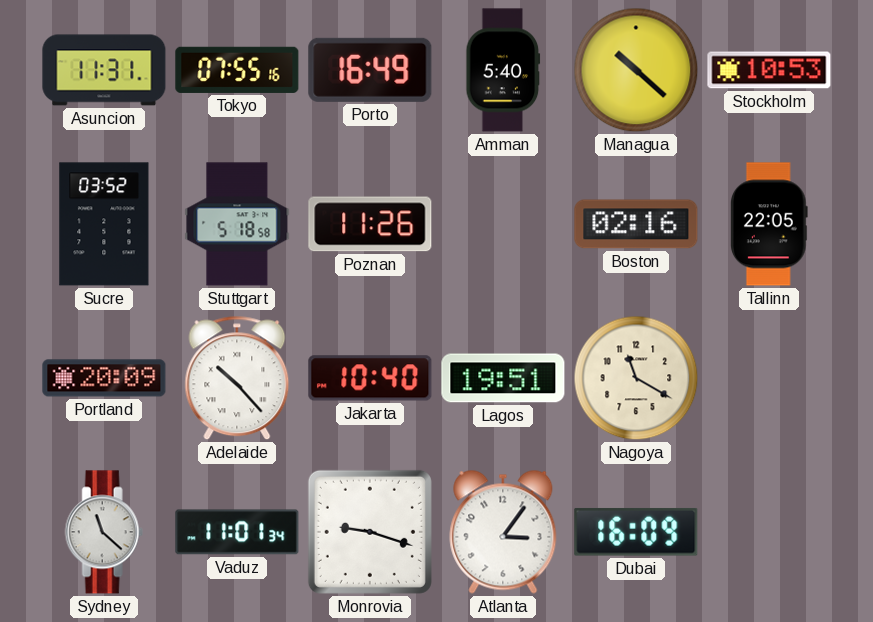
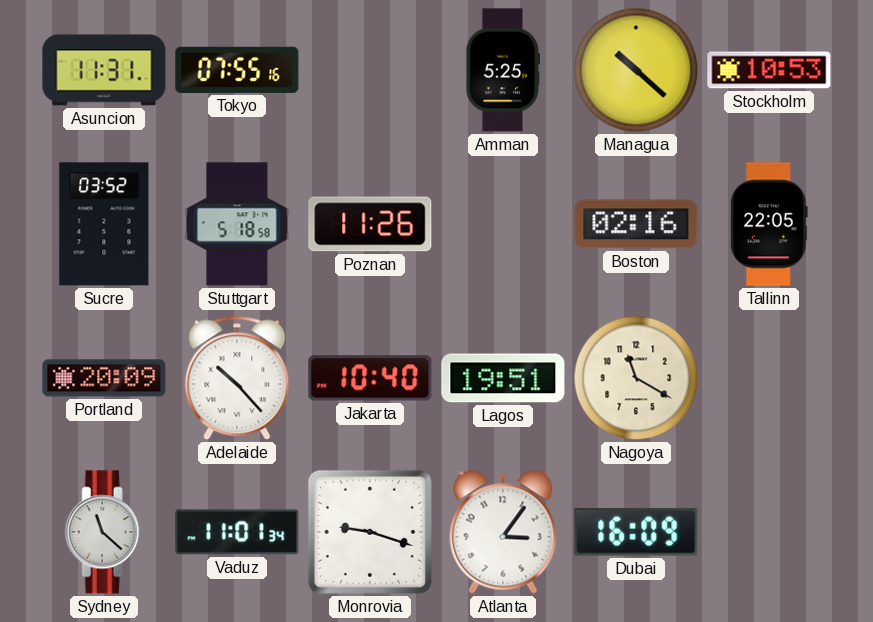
Porto: 16:49 -> none
Amman: 5:40 -> 5:25
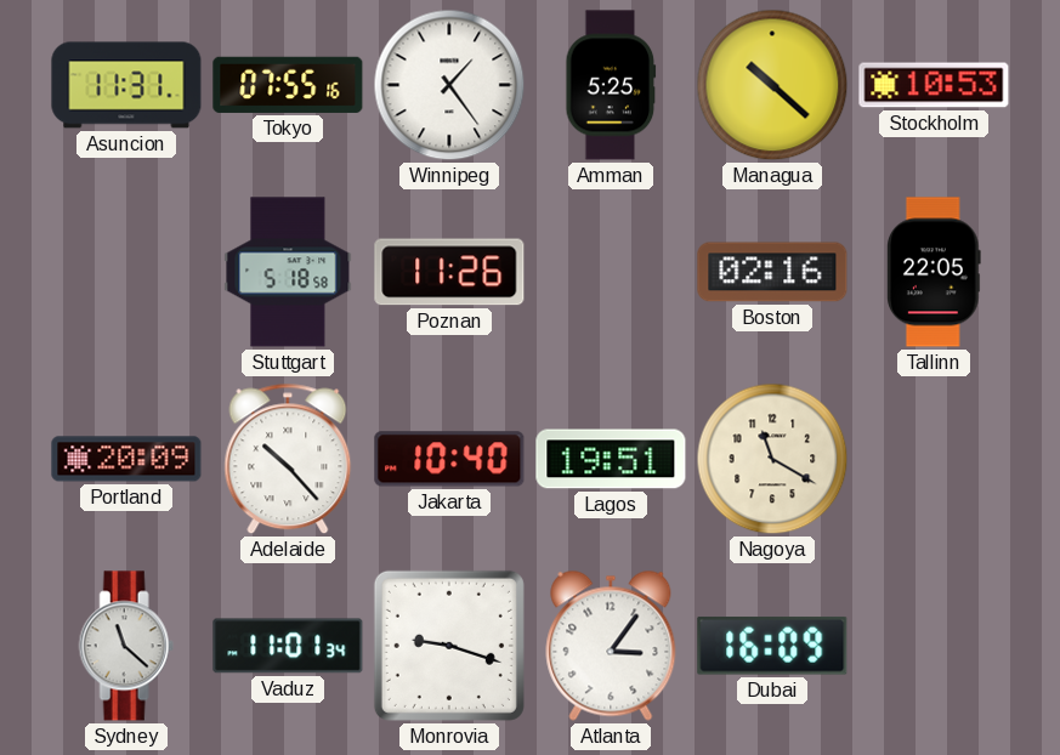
Winnipeg: none -> 1:24
Sucre: 03:52 -> none
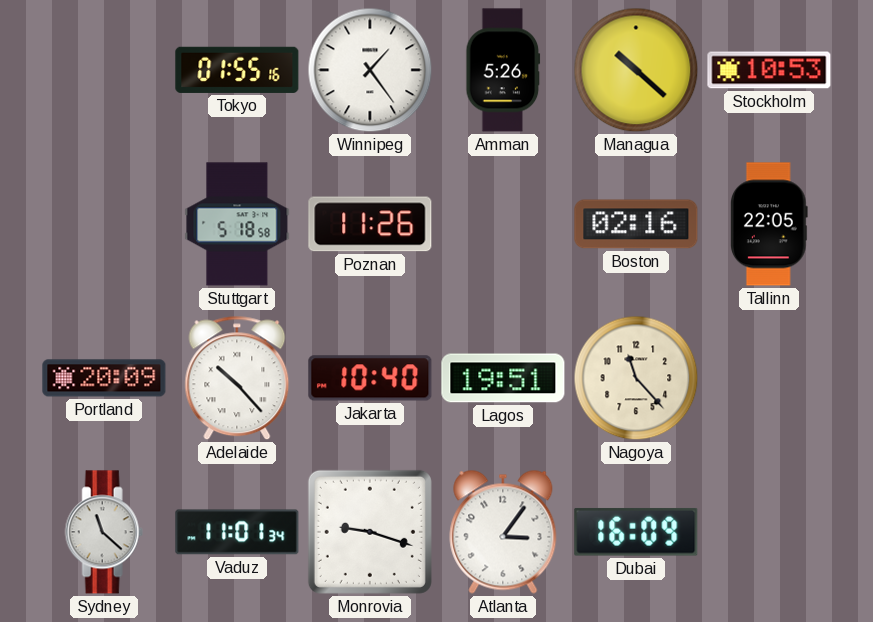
Asuncion: 11:31 -> none
Tokyo: 07:55 -> 01:55
Amman: 5:25 -> 5:26
Nagoya: 11:20 -> 11:23
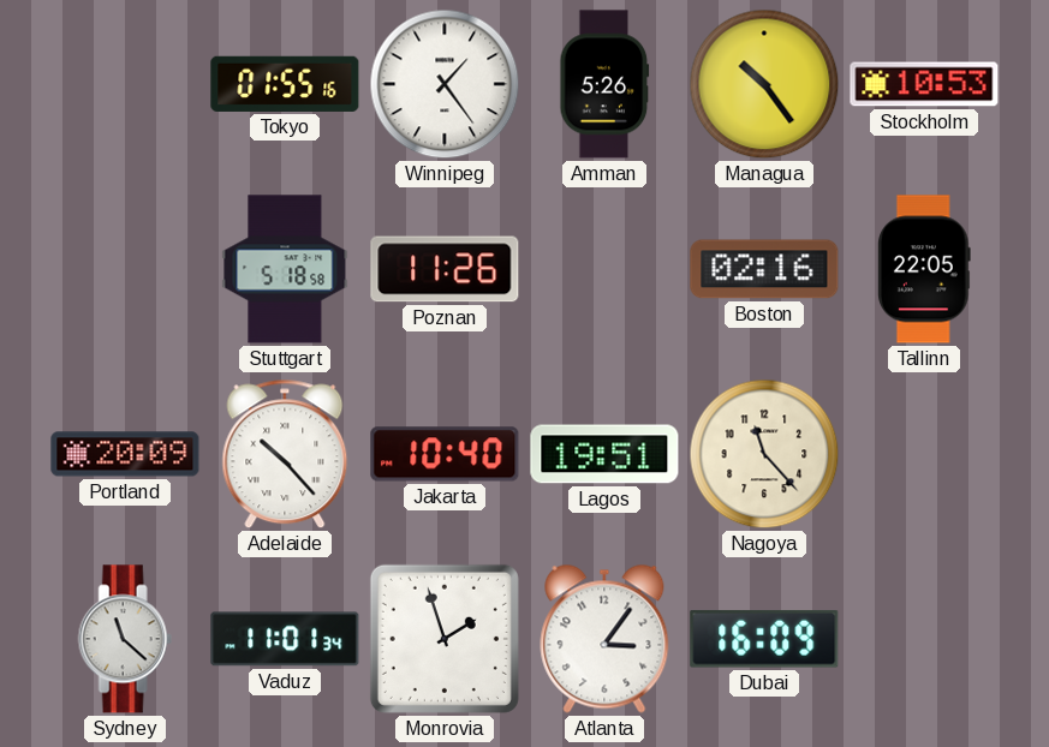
Managua: 10:22 -> 10:24
Monrovia: 9:18 -> 1:57
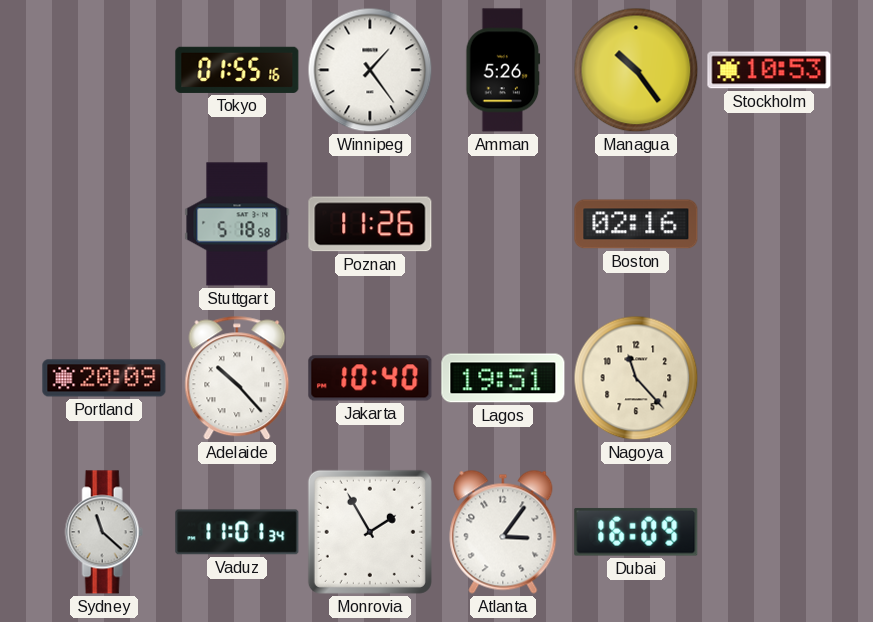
Tallinn: 22:05 -> none
Monrovia: 1:57 -> 1:55
